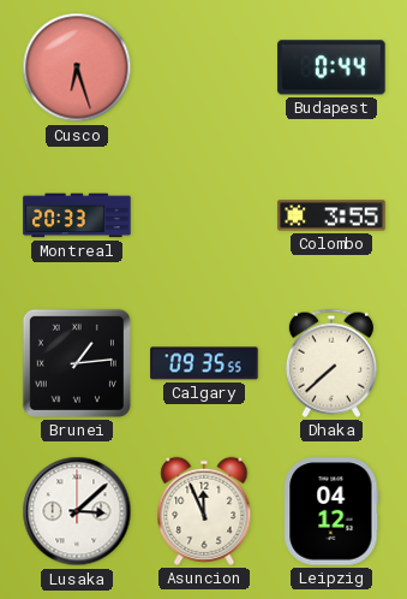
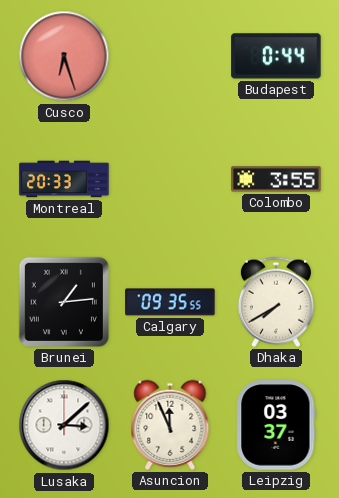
Dhaka: 7:38 -> 7:40
Leipzig: 04:12 -> 03:37
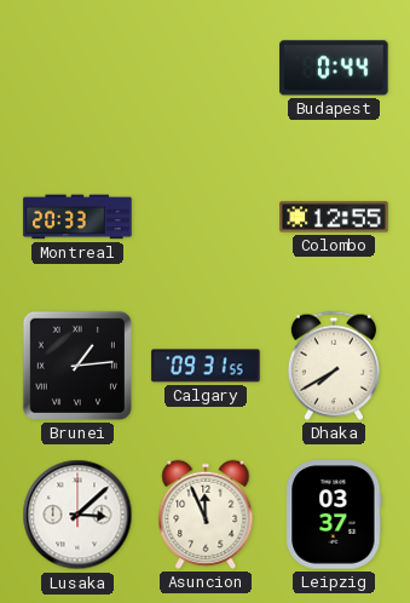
Cusco: 6:27 -> none
Colombo: 3:55 -> 12:55
Calgary: 09:35 -> 09:31
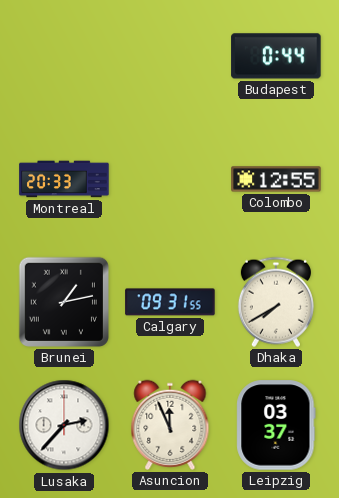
Brunei: 1:14 -> 1:13
Lusaka: 3:08 -> 2:37
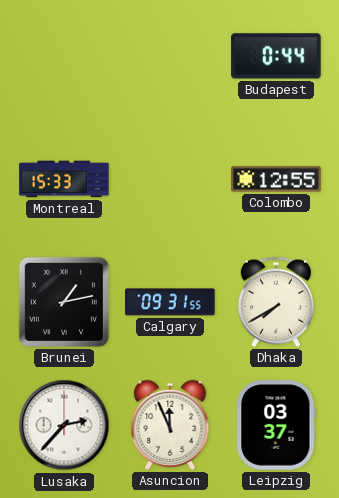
Montreal: 20:33 -> 15:33
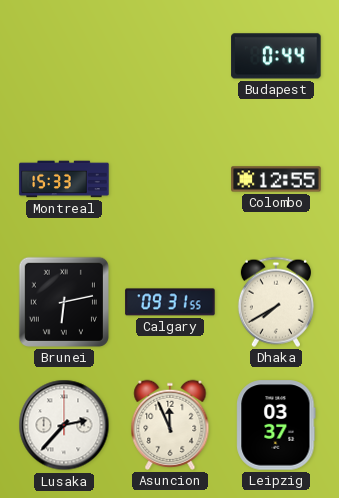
Brunei: 1:13 -> 6:13
